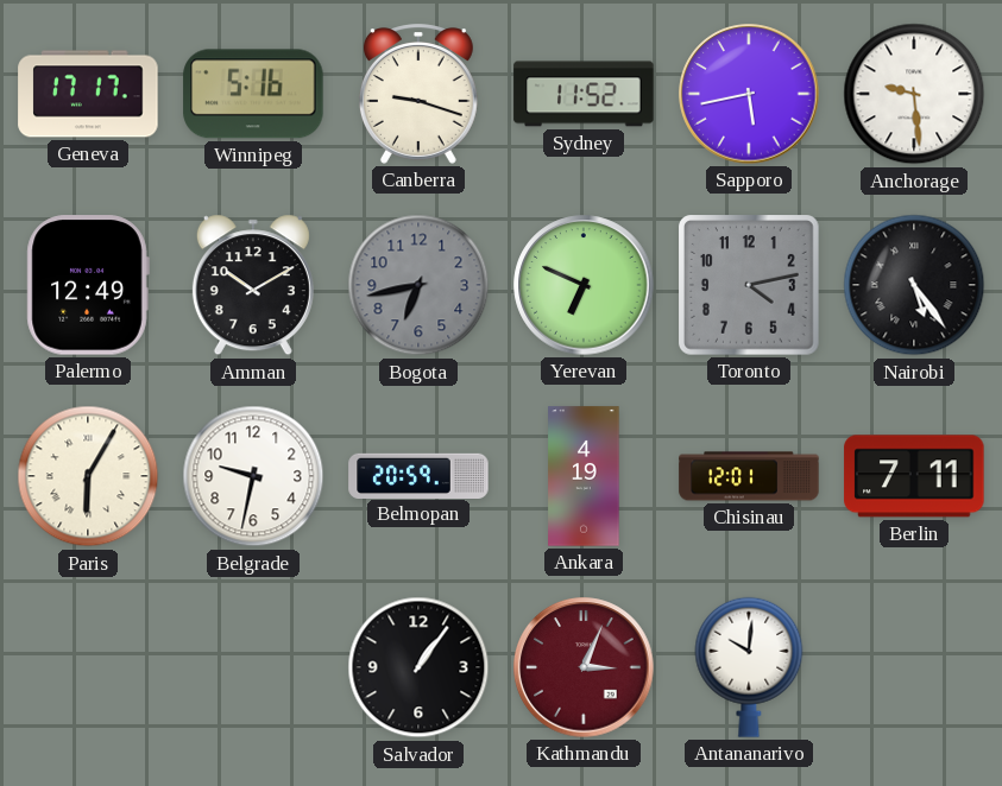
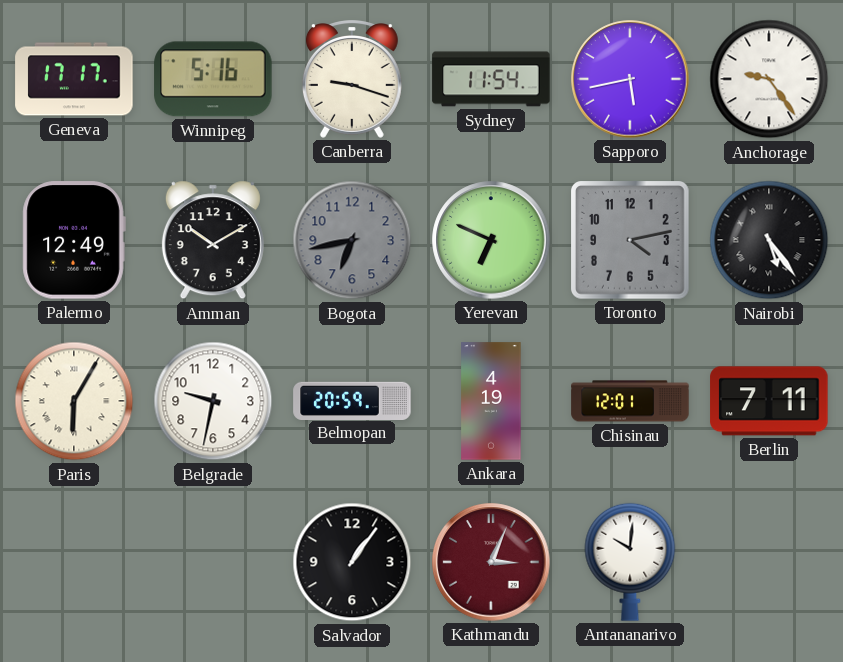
Sydney: 11:52 -> 11:54
Anchorage: 9:29 -> 9:24
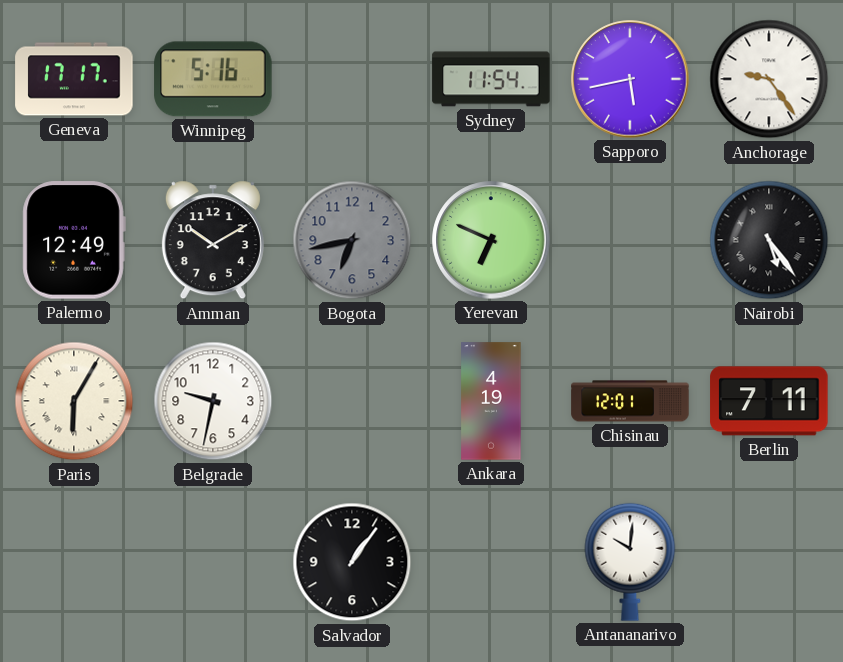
Canberra: 9:18 -> none
Toronto: 4:13 -> none
Belmopan: 20:59 -> none
Kathmandu: 3:04 -> none
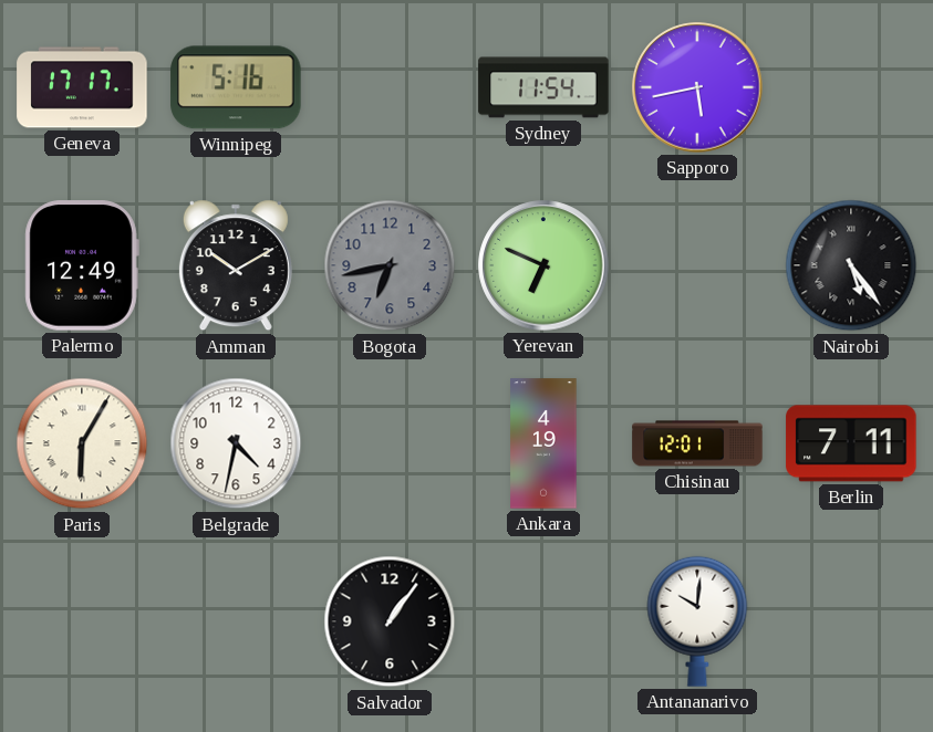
Anchorage: 9:24 -> none
Belgrade: 9:32 -> 4:32
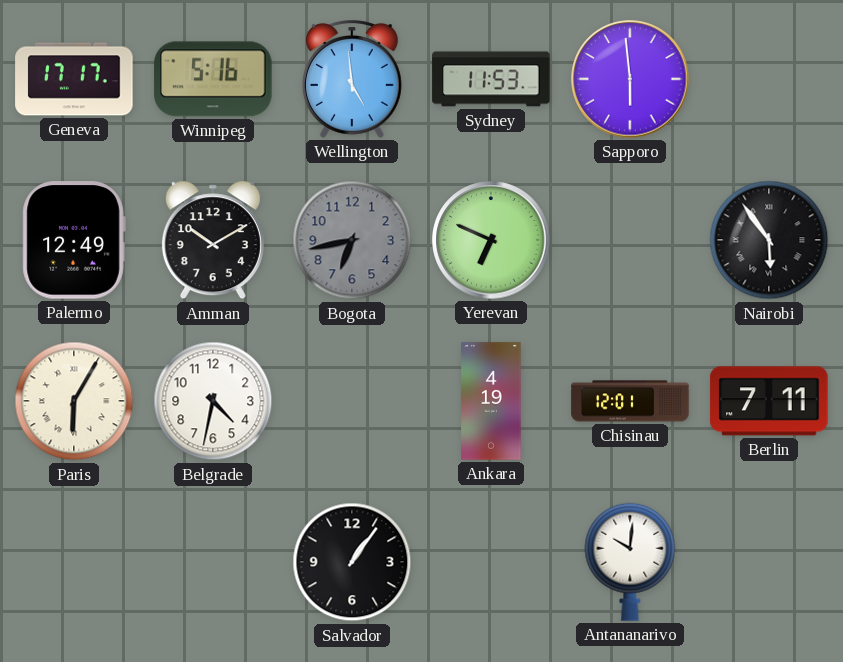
Wellington: none -> 4:59
Sydney: 11:54 -> 11:53
Sapporo: 5:43 -> 5:59
Nairobi: 5:24 -> 5:54
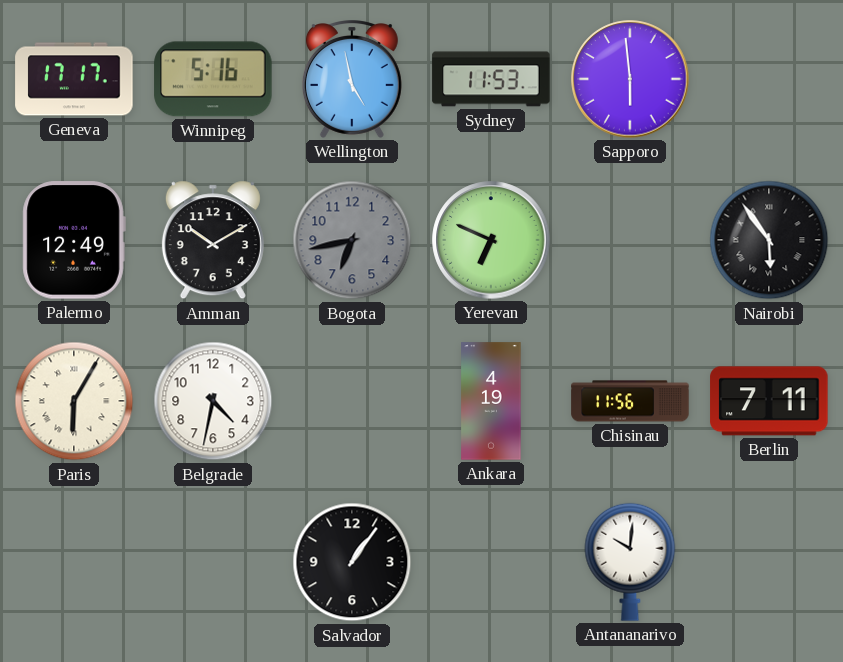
Wellington: 4:59 -> 4:58
Chisinau: 12:01 -> 11:56
